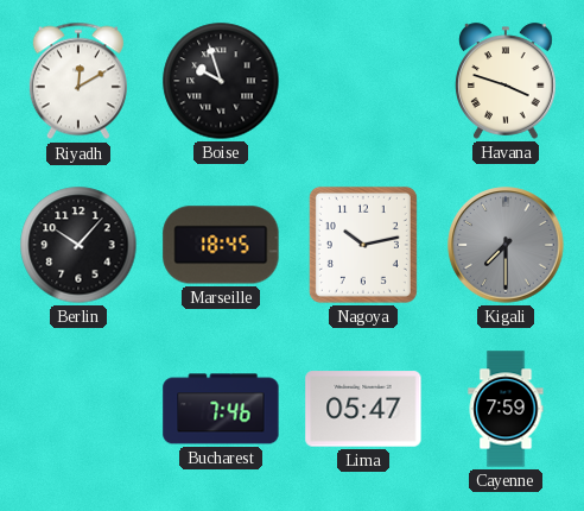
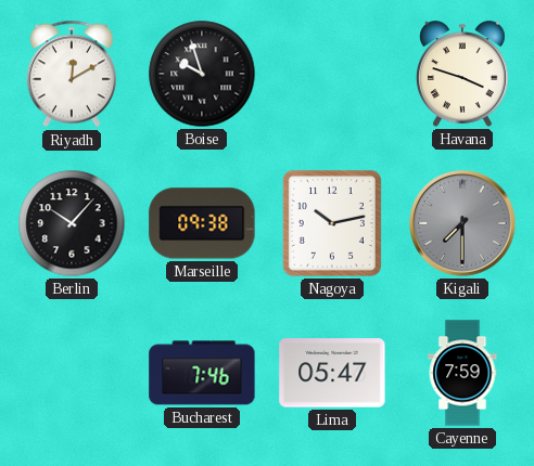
Marseille: 18:45 -> 09:38
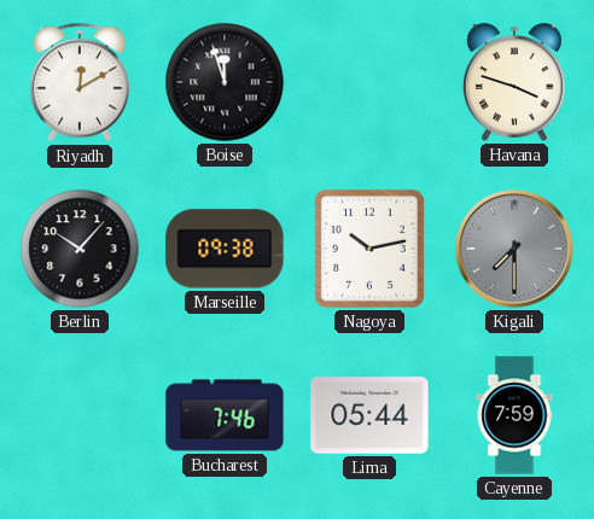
Boise: 9:57 -> 11:57
Lima: 05:47 -> 05:44
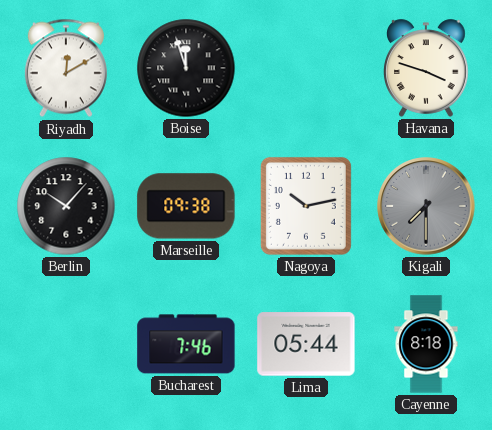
Cayenne: 7:59 -> 8:18
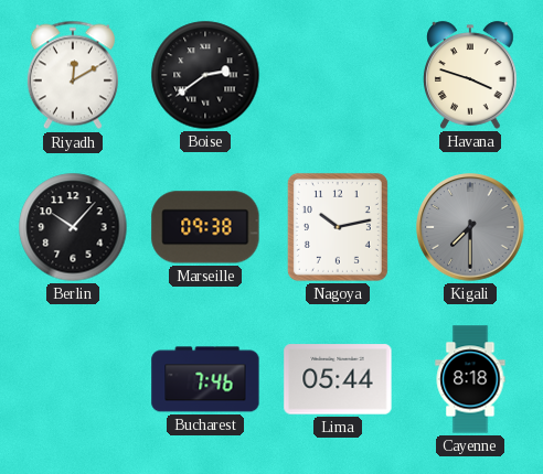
Boise: 11:57 -> 2:39
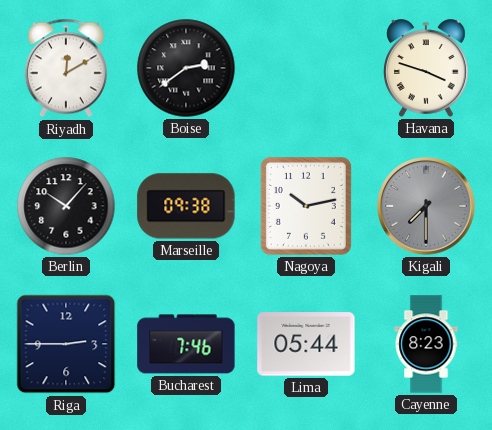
Riga: none -> 2:45
Cayenne: 8:18 -> 8:23
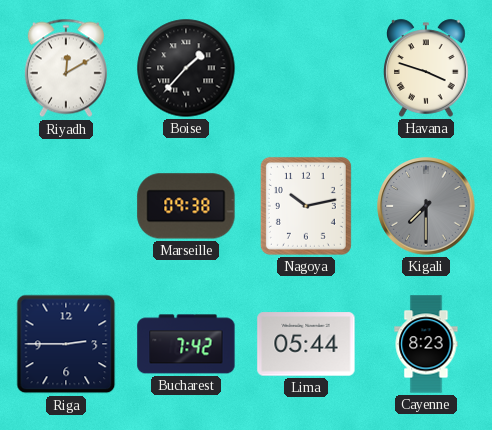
Boise: 2:39 -> 1:37
Berlin: 10:07 -> none
Bucharest: 7:46 -> 7:42
